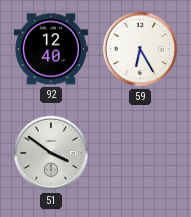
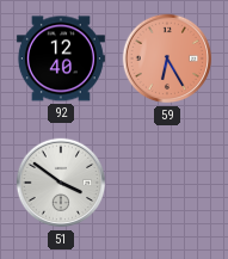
59 dial: white -> salmon
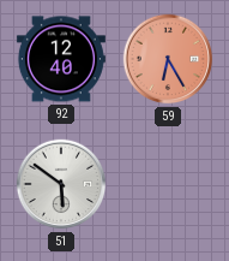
51: 3:51 -> 5:51
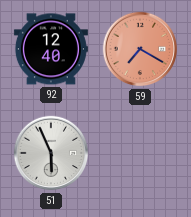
59: 6:25 -> 7:20
51: 5:51 -> 5:56
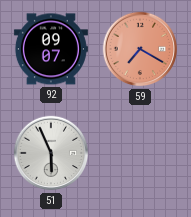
92: 12:40 -> 09:07
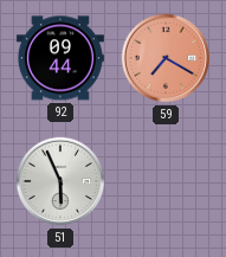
92: 09:07 -> 09:44
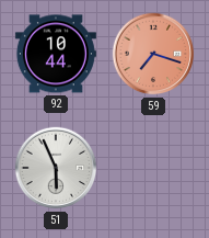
92: 09:44 -> 10:44
59: 7:20 -> 7:18
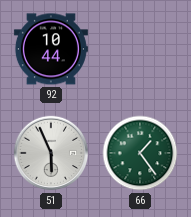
59: 7:18 -> none
66: none -> 1:24
